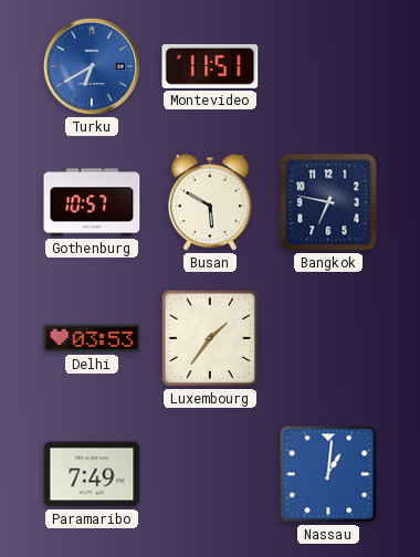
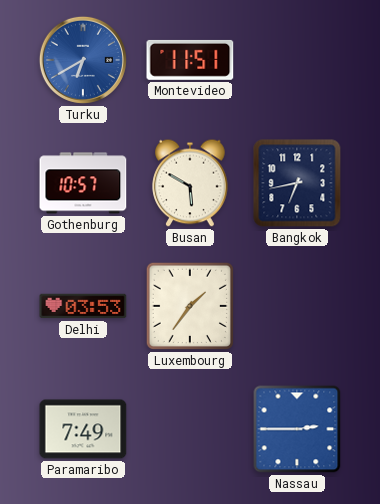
Bangkok: 6:47 -> 6:43
Nassau: 1:01 -> 2:45
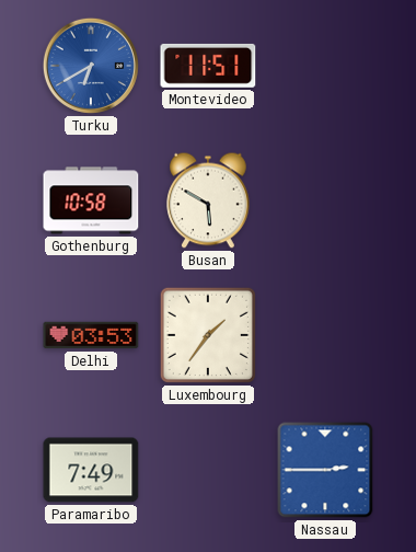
Gothenburg: 10:57 -> 10:58
Bangkok: 6:43 -> none
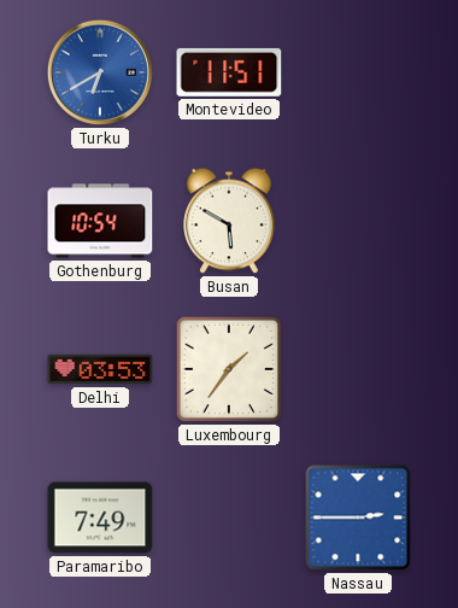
Gothenburg: 10:58 -> 10:54
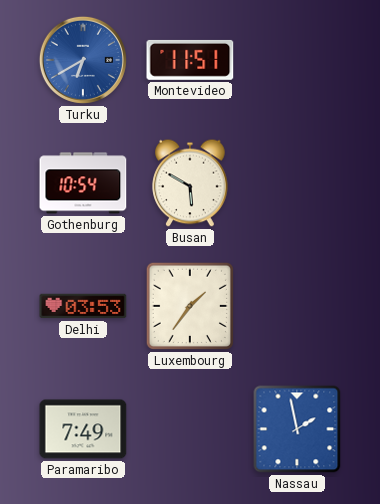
Nassau: 2:45 -> 1:58
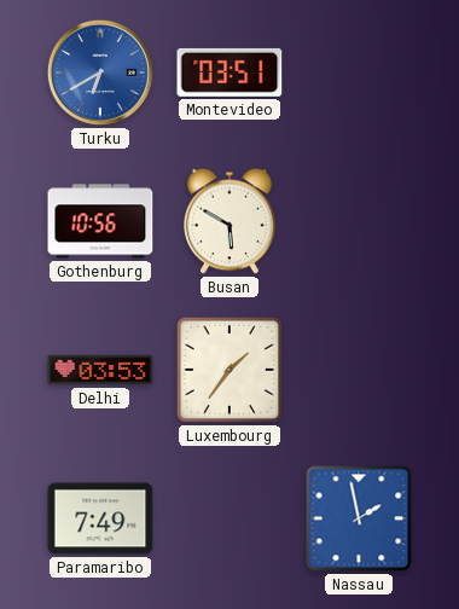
Montevideo: 11:51 -> 03:51
Gothenburg: 10:54 -> 10:56
